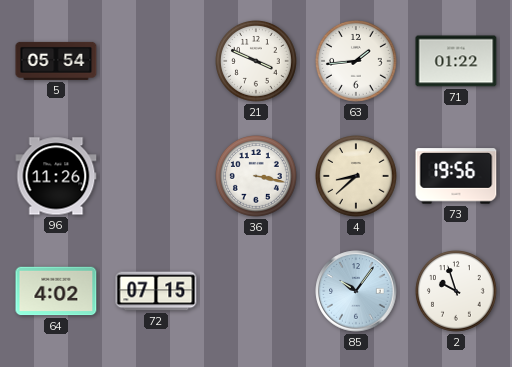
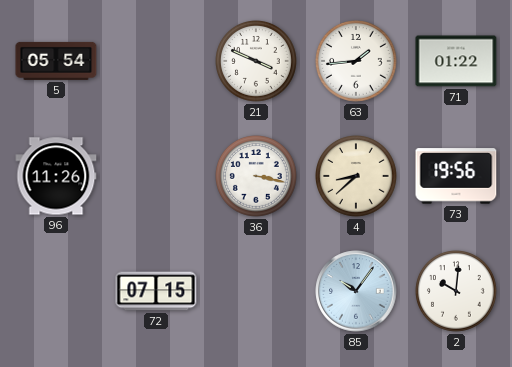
64: 4:02 -> none
2: 9:57 -> 10:01
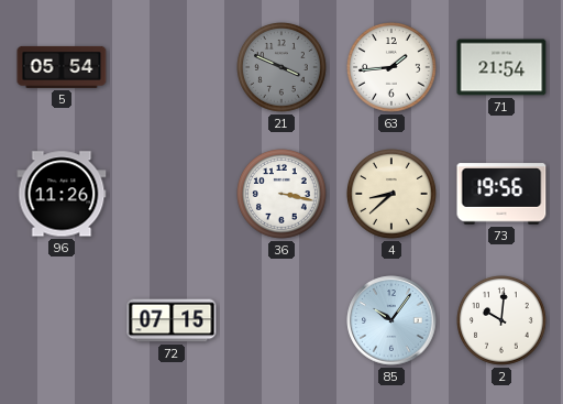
21 dial: white -> grey
71: 01:22 -> 21:54
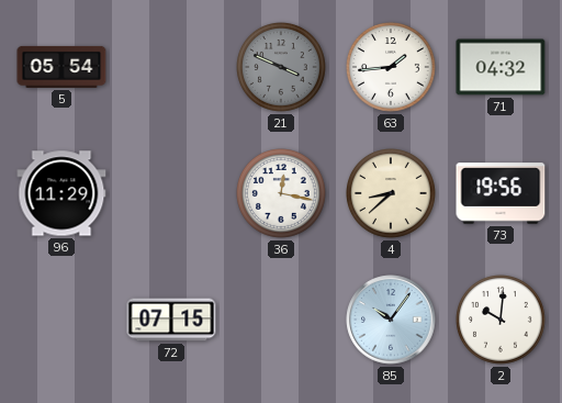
71: 21:54 -> 04:32
96: 11:26 -> 11:29
36: 3:17 -> 12:17
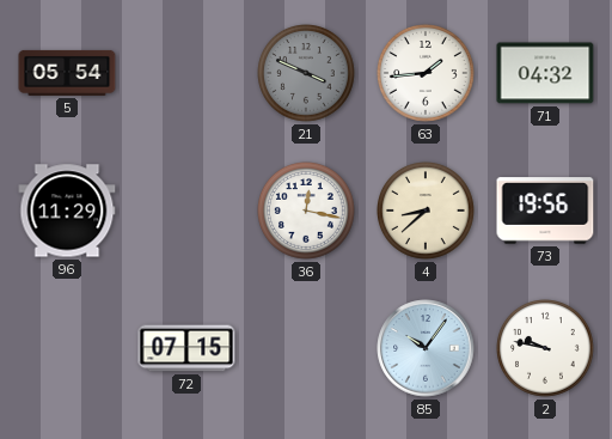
2: 10:01 -> 9:47
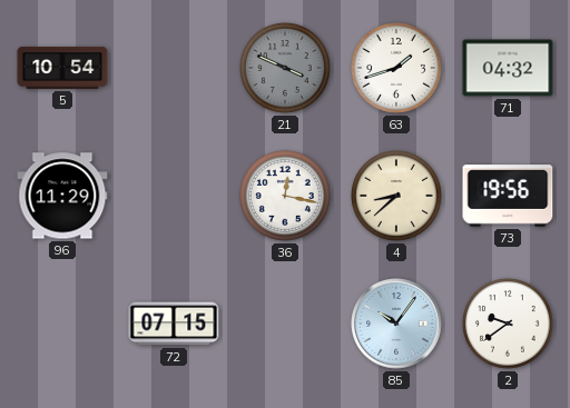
5: 05:54 -> 10:54
63: 1:44 -> 1:42
2: 9:47 -> 9:39
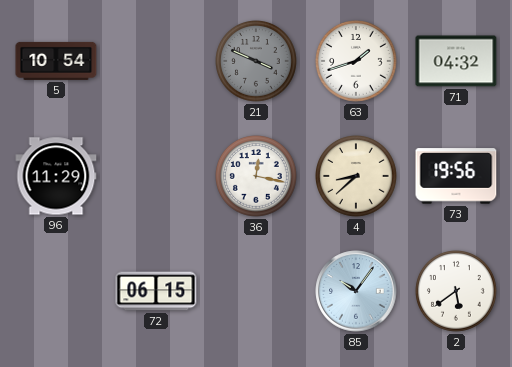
72: 07:15 -> 06:15
2: 9:39 -> 5:39
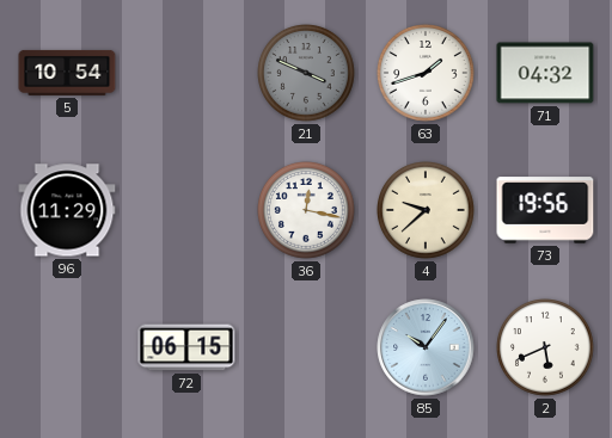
4: 8:38 -> 9:38
2: 5:39 -> 5:41
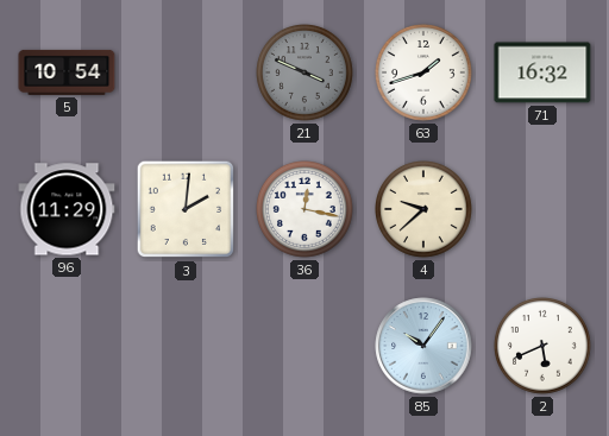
71: 04:32 -> 16:32
3: none -> 2:01
73: 19:56 -> none
72: 06:15 -> none
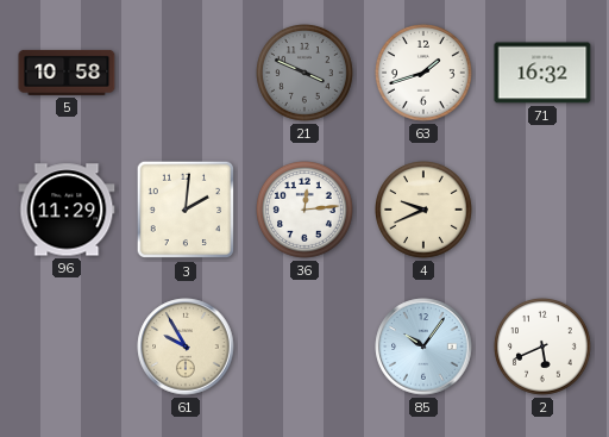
5: 10:54 -> 10:58
36: 12:17 -> 12:14
4: 9:38 -> 9:41
61: none -> 9:55
